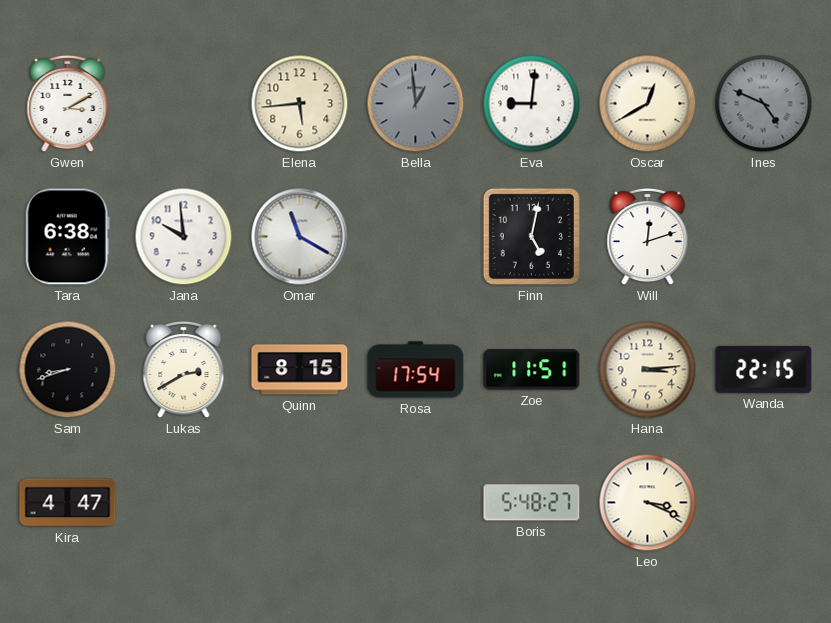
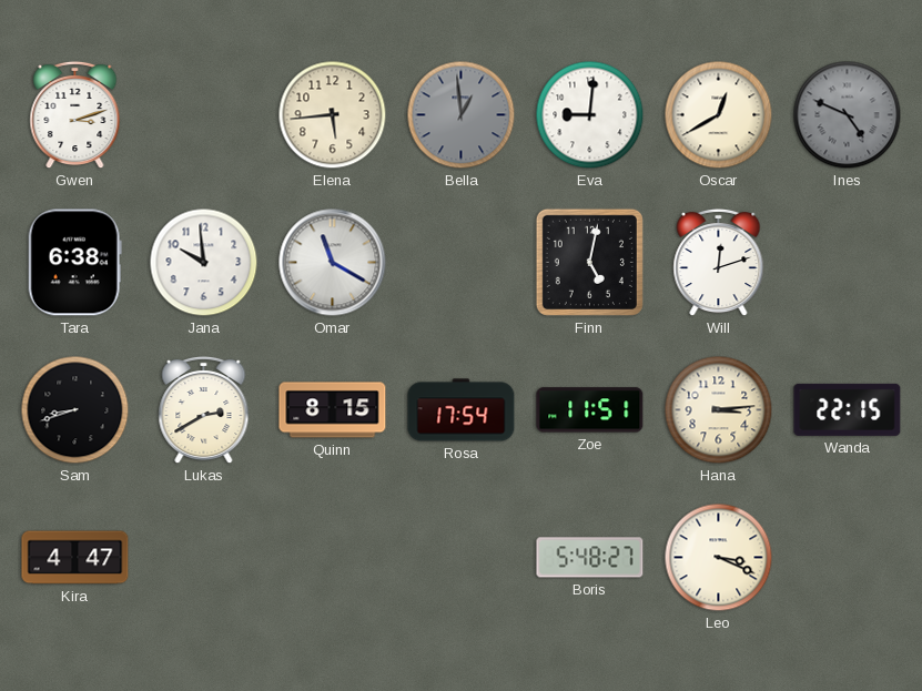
Gwen: 3:10 -> 3:12
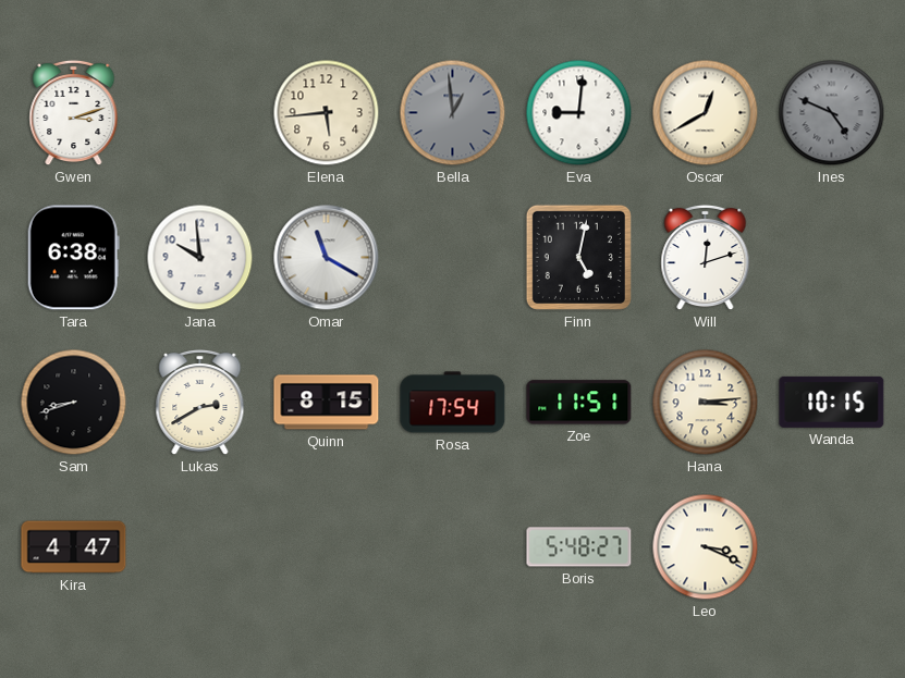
Wanda: 22:15 -> 10:15
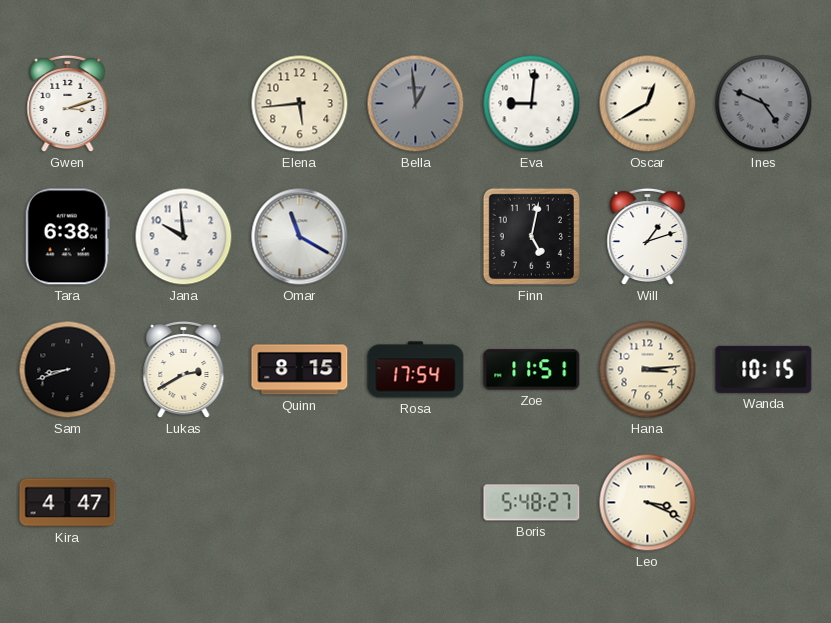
Will: 12:12 -> 1:12
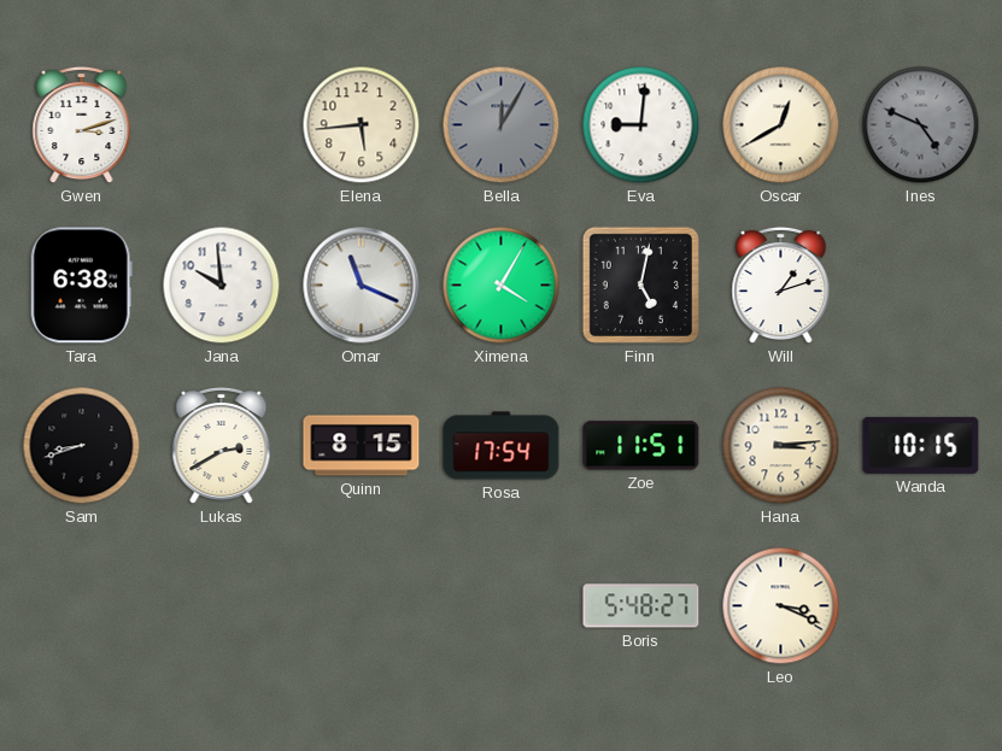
Bella: 12:59 -> 12:05
Omar: 11:20 -> 11:19
Ximena: none -> 4:05
Kira: 4:47 -> none
